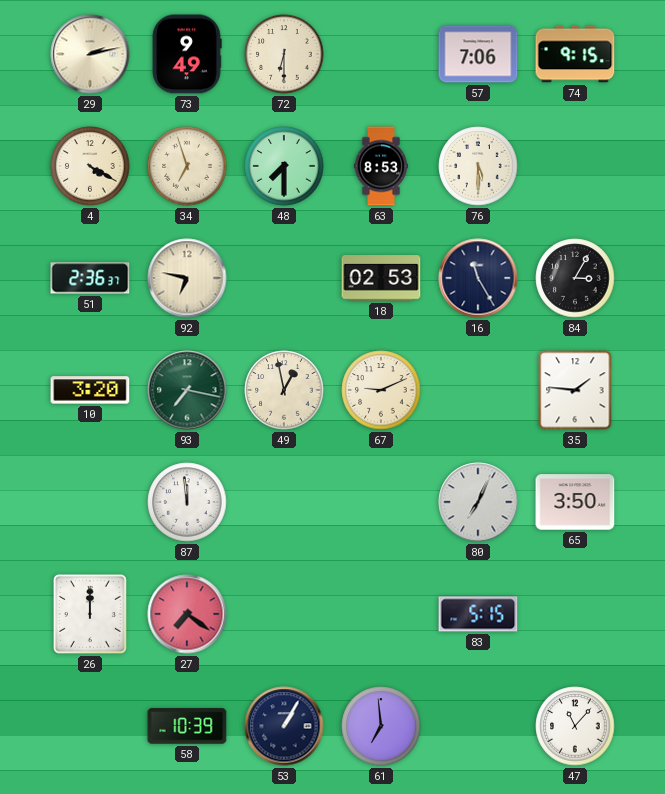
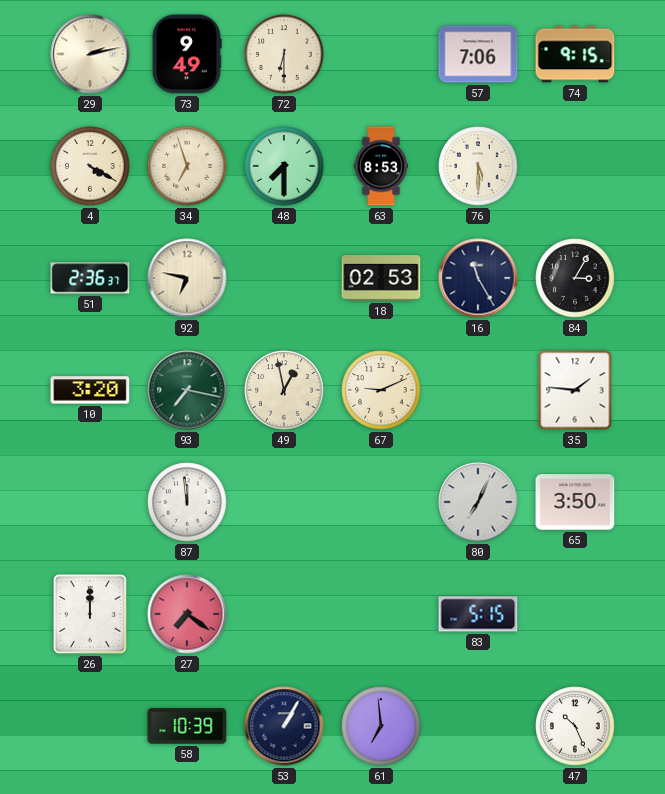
47: 11:07 -> 10:26
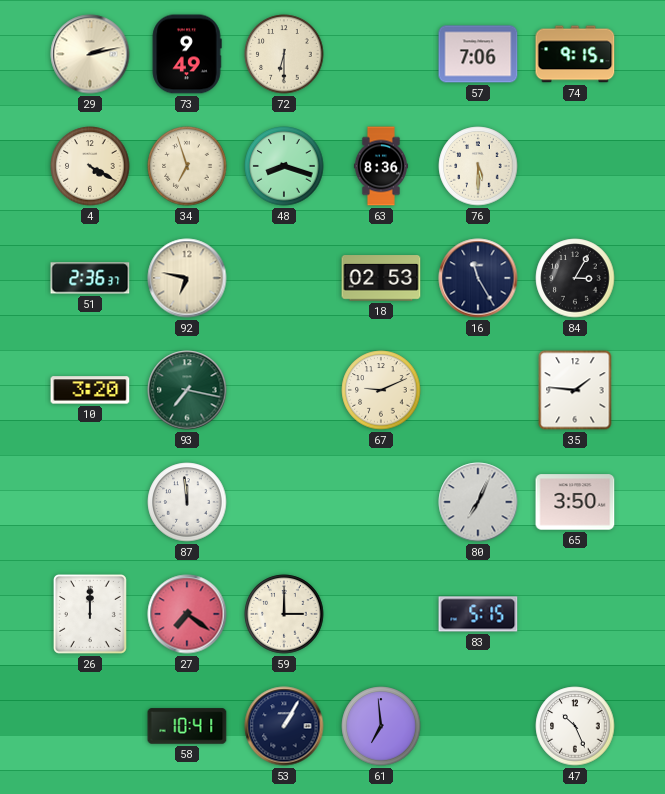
48: 7:30 -> 8:18
63: 8:53 -> 8:36
49: 12:58 -> none
59: none -> 3:00
58: 10:39 -> 10:41
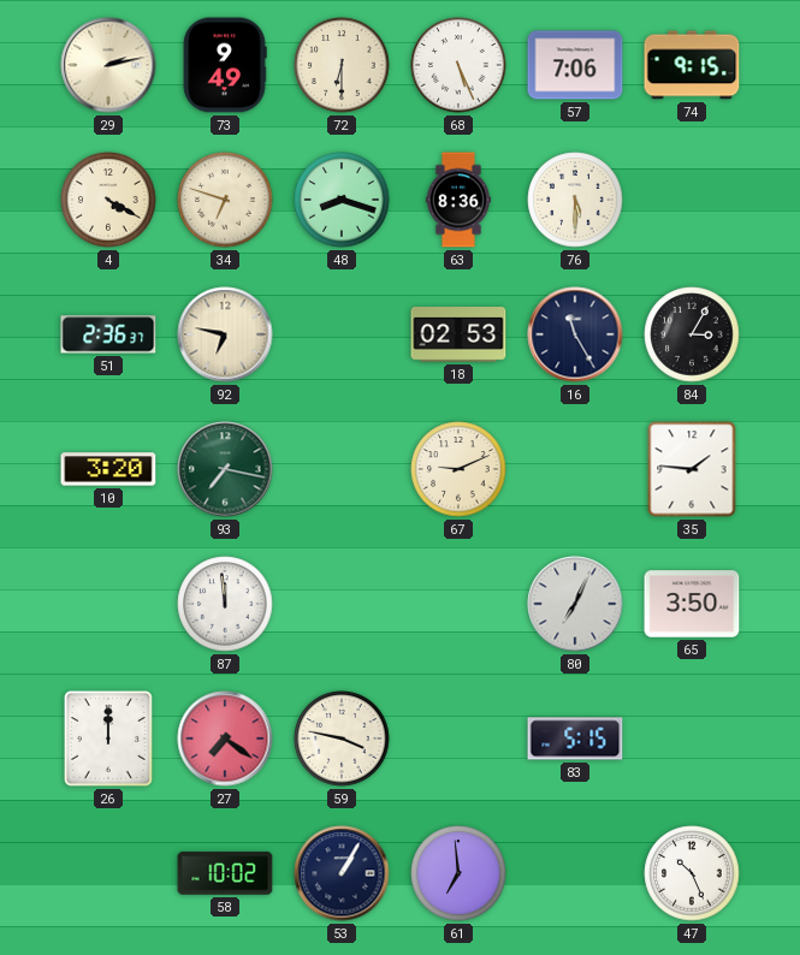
68: none -> 5:26
34: 6:57 -> 6:48
59: 3:00 -> 3:47
58: 10:41 -> 10:02
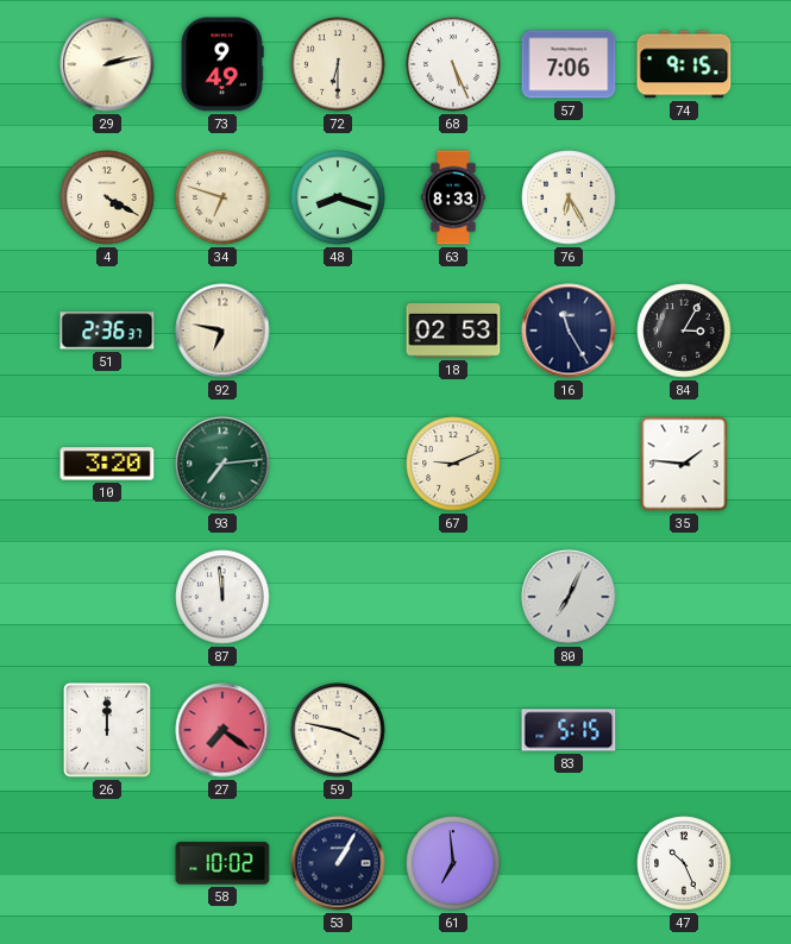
63: 8:36 -> 8:33
76: 5:30 -> 6:25
93: 7:17 -> 7:14
65: 3:50 -> none
